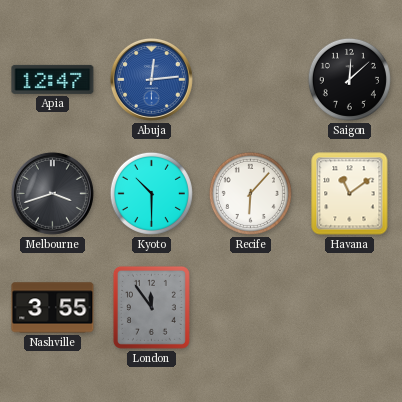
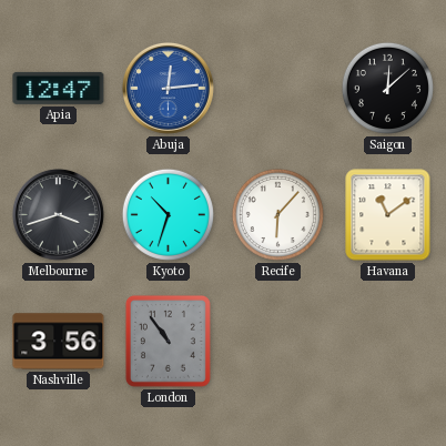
Kyoto: 10:30 -> 10:33
Nashville: 3:55 -> 3:56
London: 11:54 -> 10:54
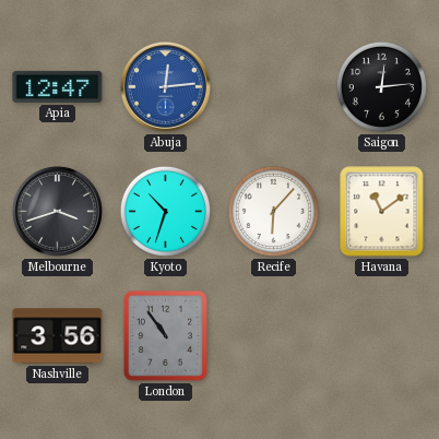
Saigon: 12:08 -> 12:14
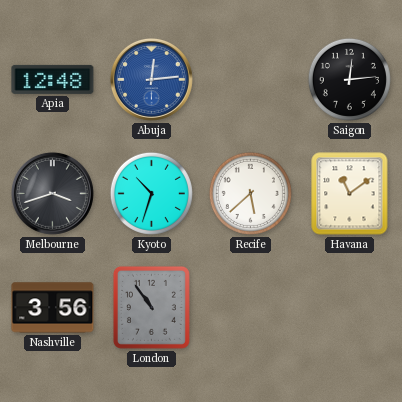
Apia: 12:47 -> 12:48
Recife: 6:07 -> 5:38
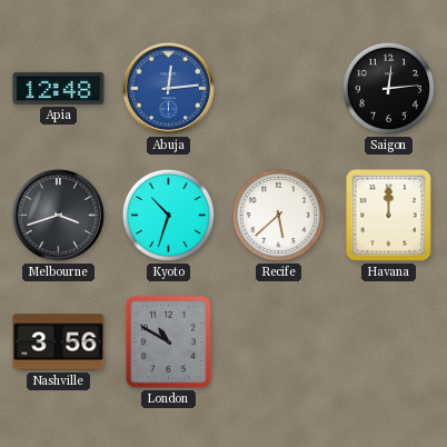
Havana: 11:09 -> 12:00
London: 10:54 -> 10:50
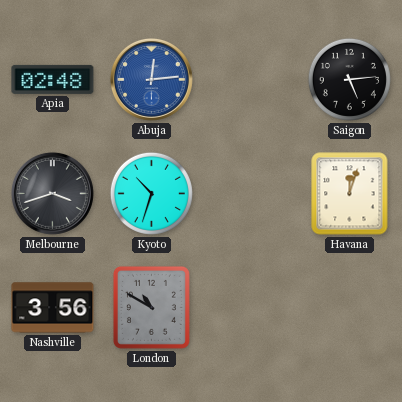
Apia: 12:48 -> 02:48
Saigon: 12:14 -> 5:14
Recife: 5:38 -> none
Havana: 12:00 -> 12:03
